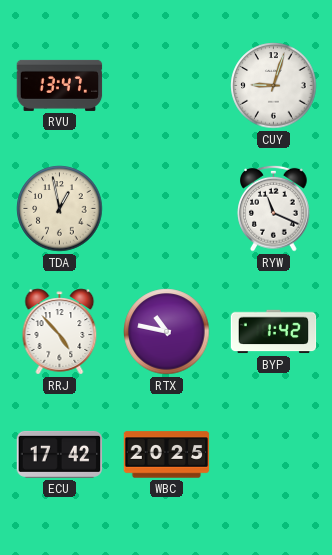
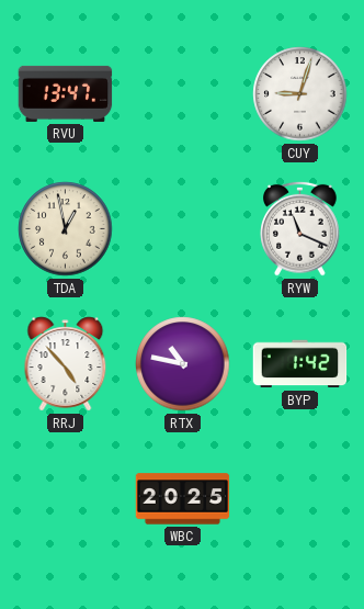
ECU: 17:42 -> none
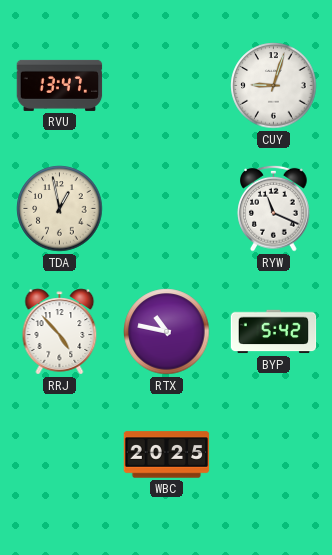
BYP: 1:42 -> 5:42
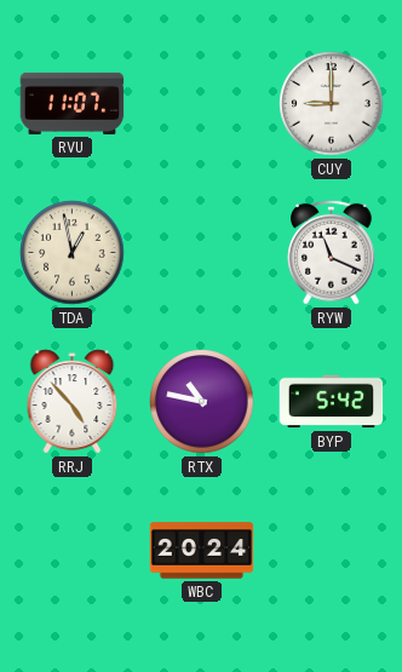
RVU: 13:47 -> 11:07
CUY: 9:03 -> 9:00
WBC: 20:25 -> 20:24
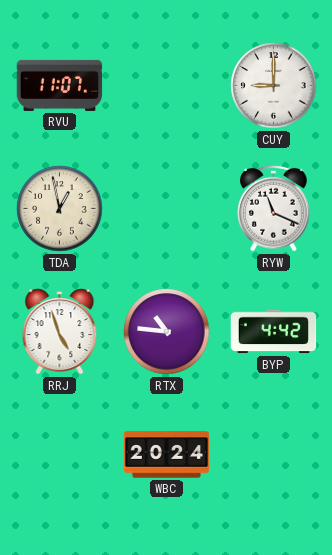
RRJ: 4:53 -> 4:57
RTX: 10:47 -> 10:46
BYP: 5:42 -> 4:42
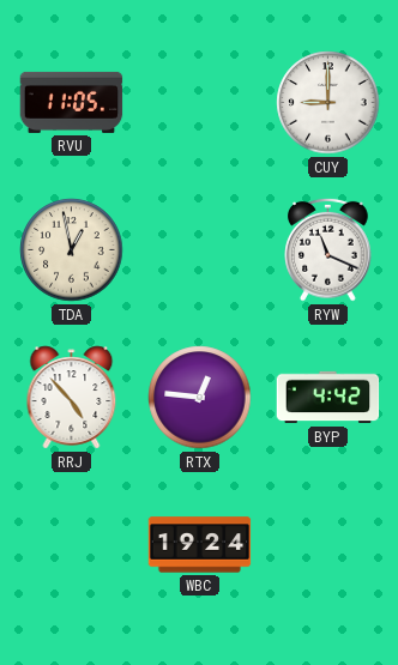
RVU: 11:07 -> 11:05
RRJ: 4:57 -> 4:53
RTX: 10:46 -> 12:46
WBC: 20:24 -> 19:24
